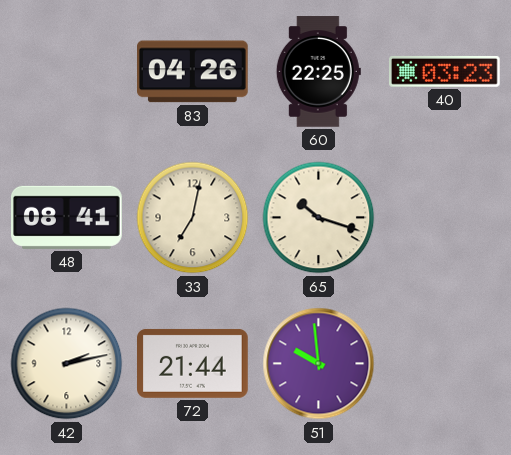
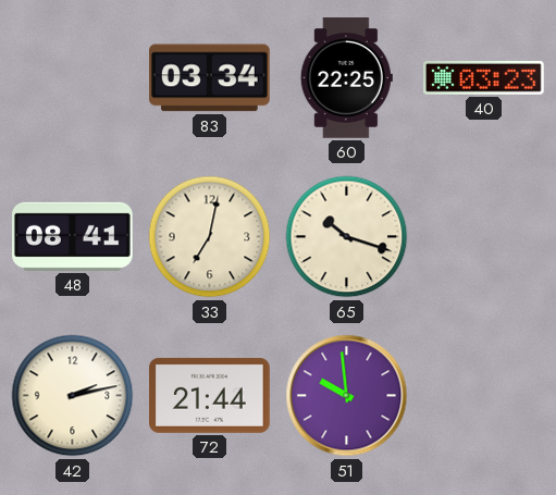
83: 04:26 -> 03:34
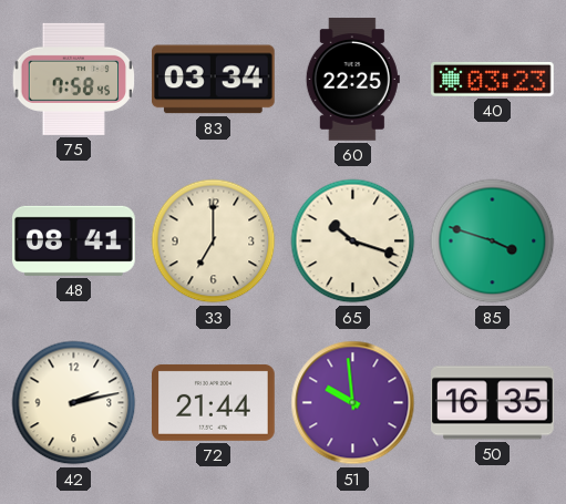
75: none -> 7:58
33: 7:02 -> 7:00
85: none -> 3:48
50: none -> 16:35
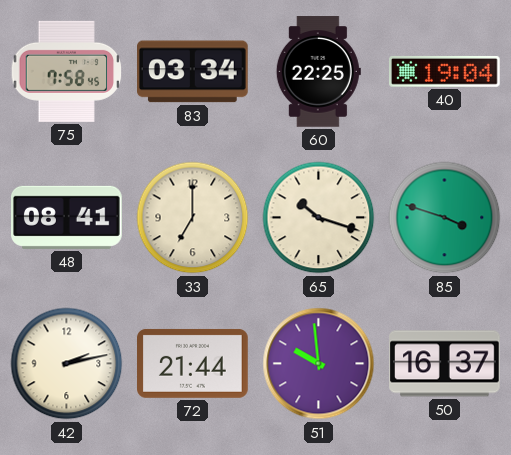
40: 03:23 -> 19:04
50: 16:35 -> 16:37
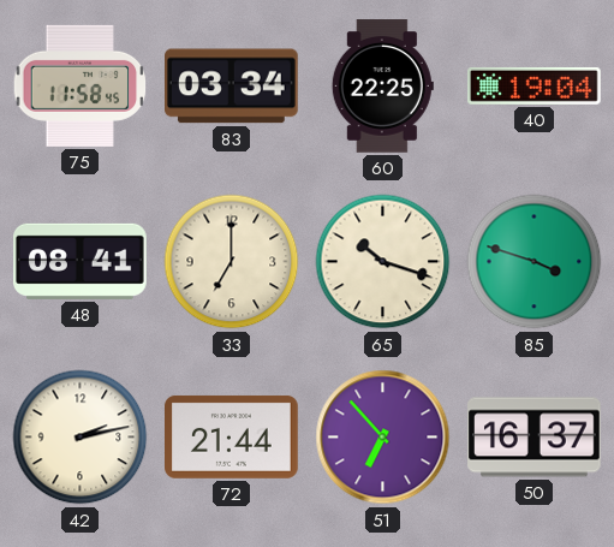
75: 7:58 -> 11:58
51: 9:59 -> 6:53
